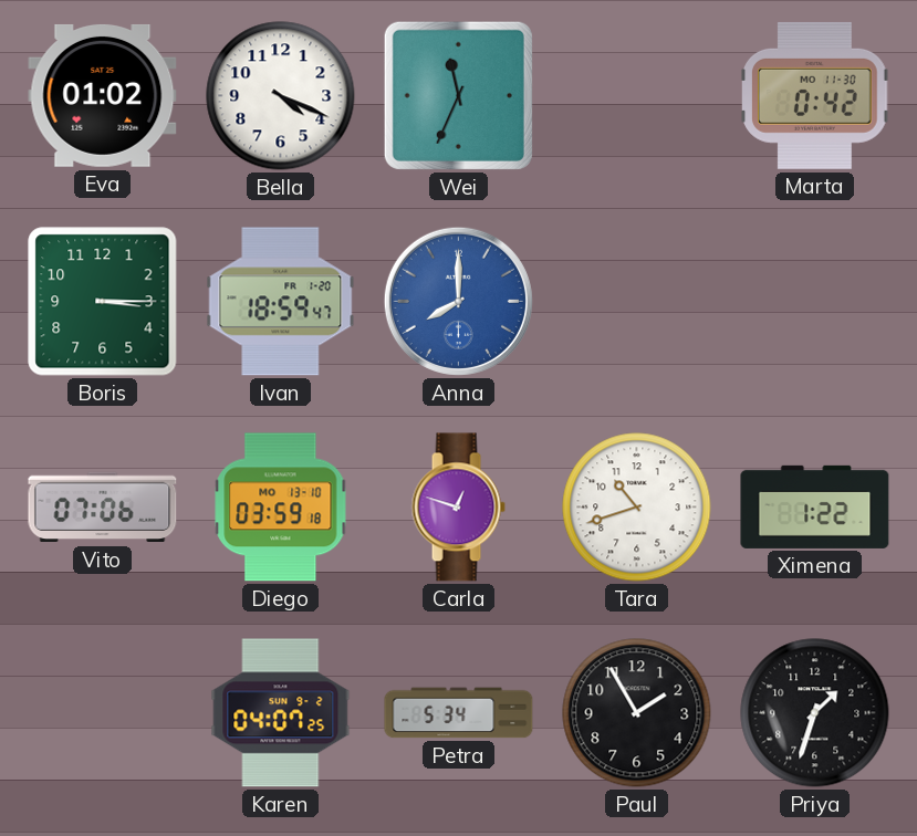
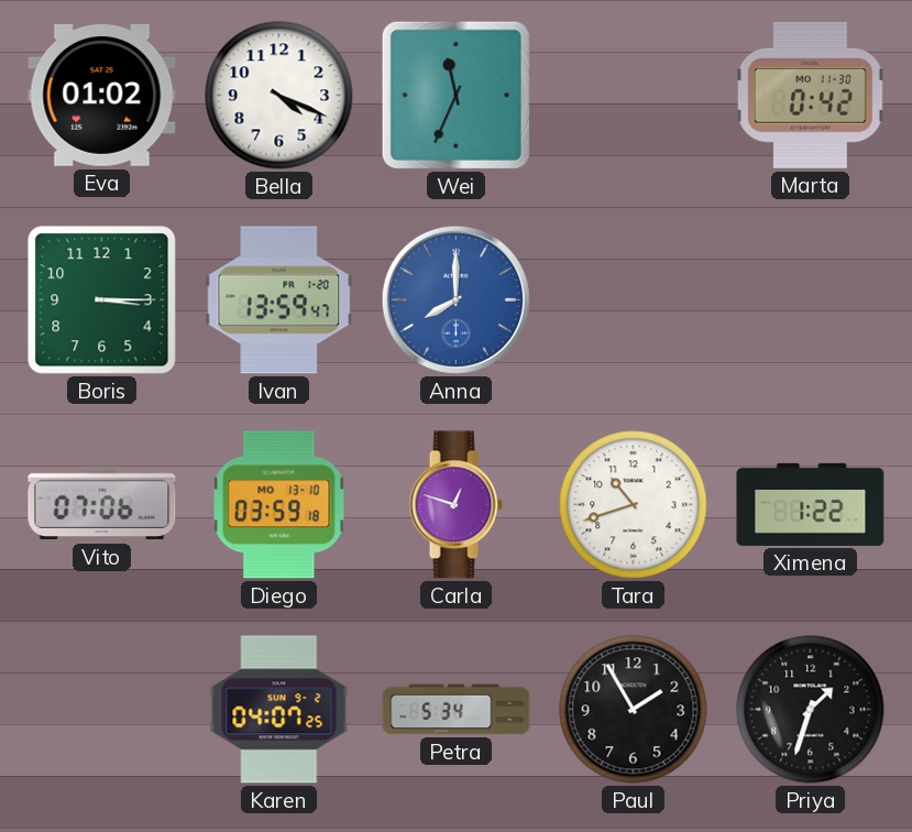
Ivan: 18:59 -> 13:59
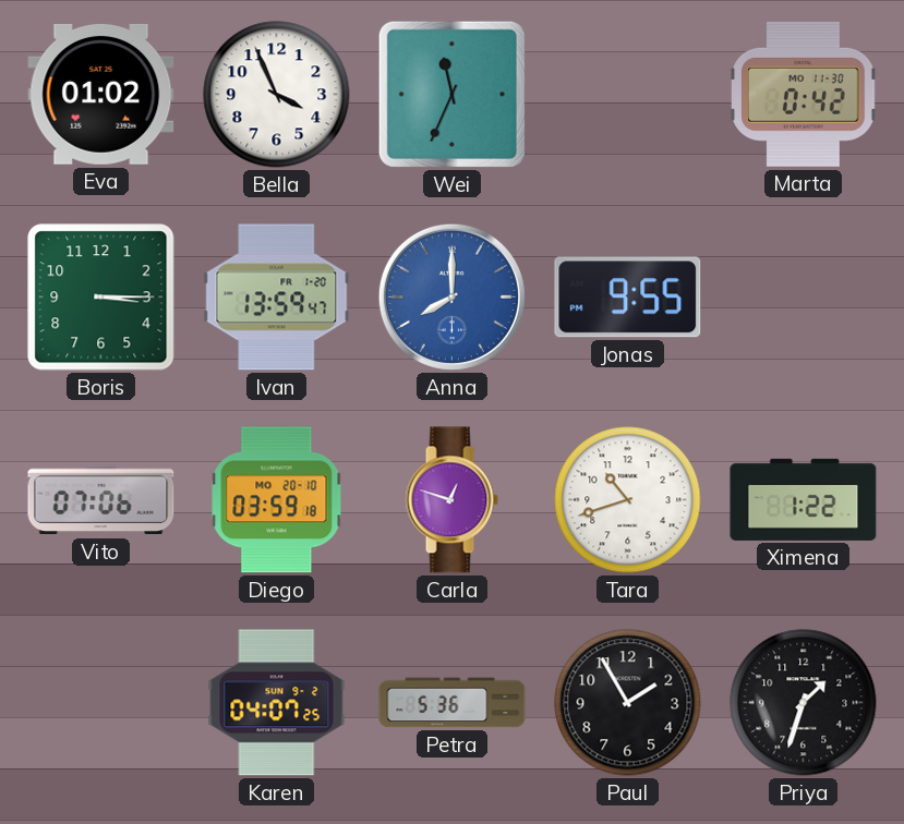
Bella: 4:19 -> 3:56
Jonas: none -> 9:55
Diego date: MO 13-10 -> MO 20-10
Petra: 5:34 -> 5:36
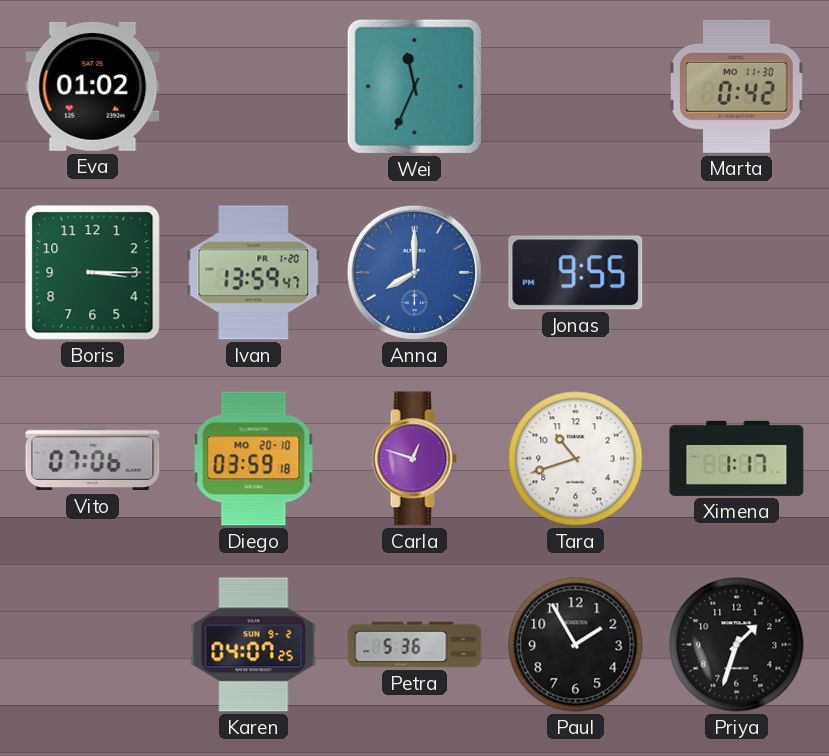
Bella: 3:56 -> none
Ximena: 1:22 -> 1:17
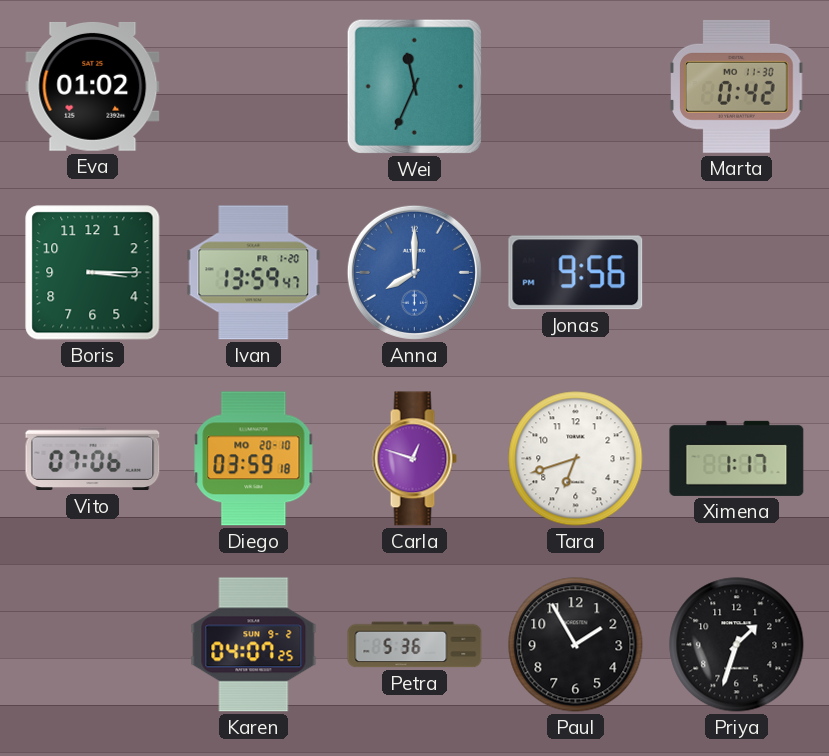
Jonas: 9:55 -> 9:56
Tara: 10:42 -> 6:42
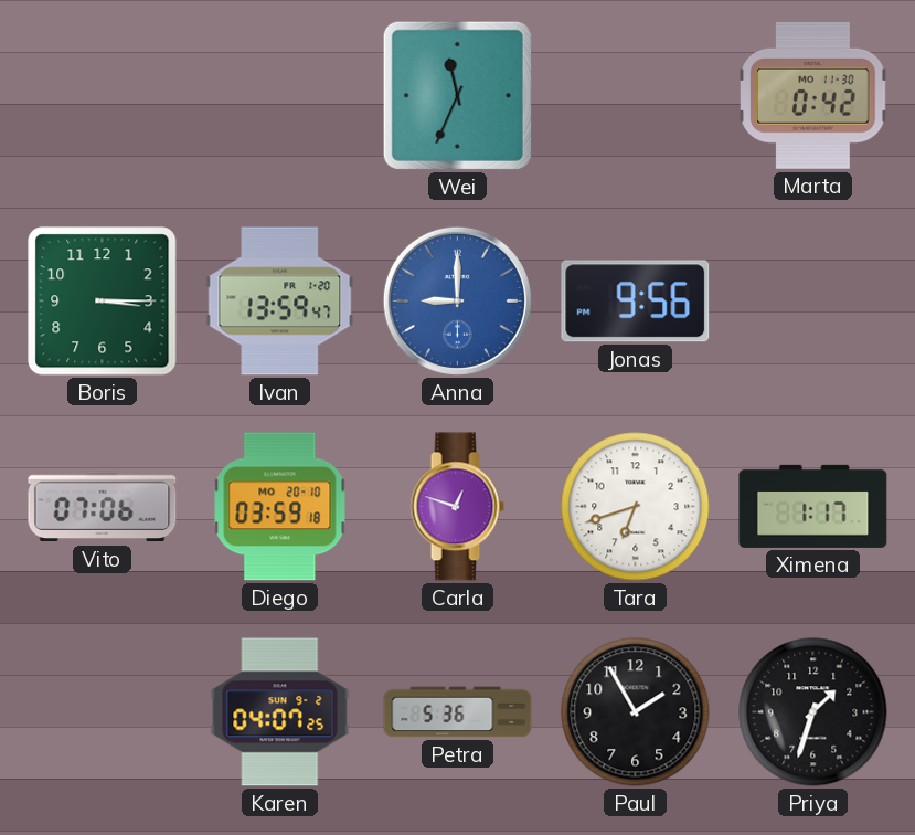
Eva: 01:02 -> none
Anna: 8:00 -> 9:00
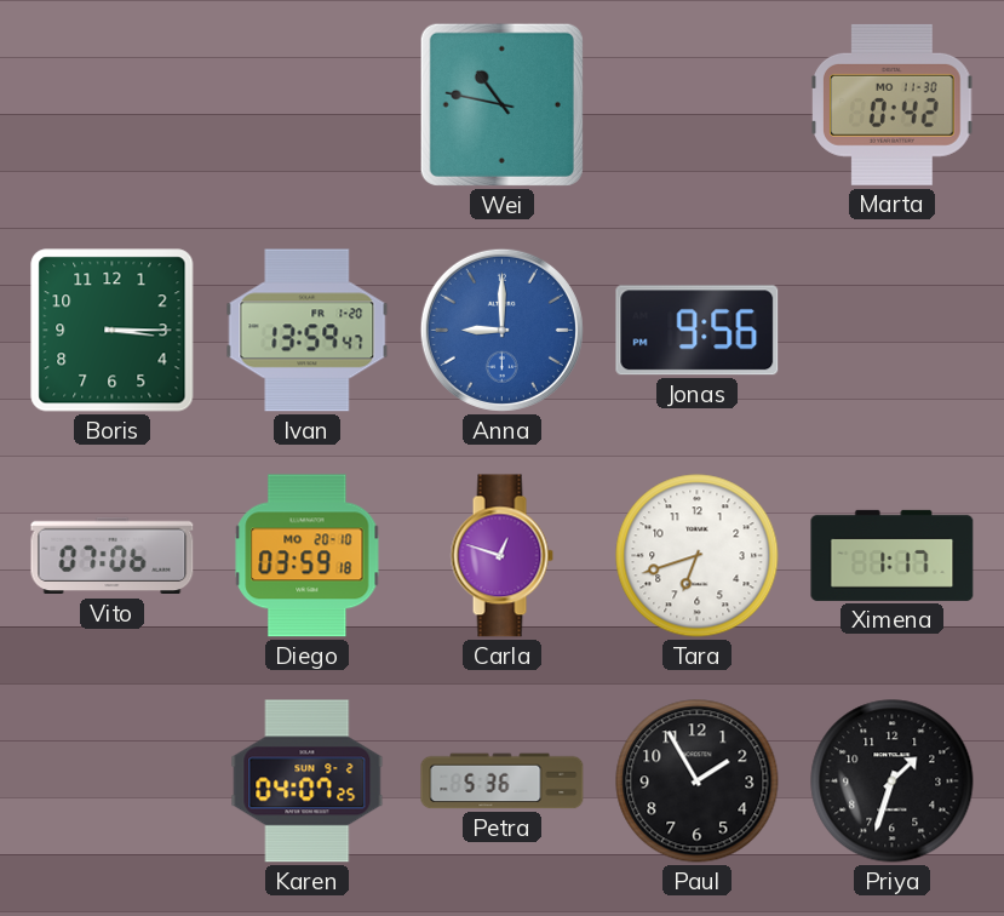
Wei: 11:34 -> 10:47
